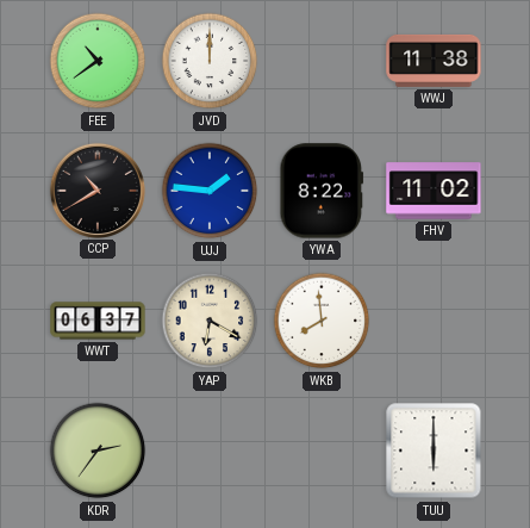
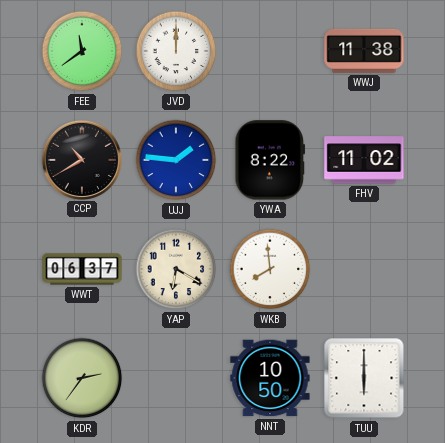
FEE: 10:39 -> 11:39
NNT: none -> 10:50
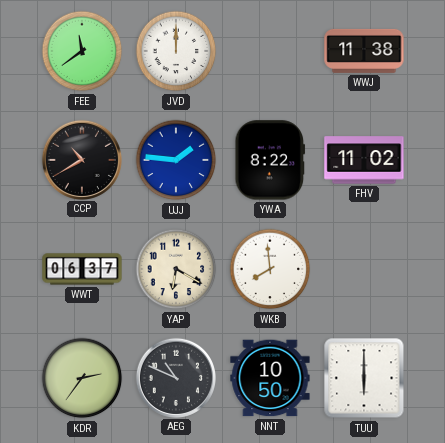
AEG: none -> 10:49
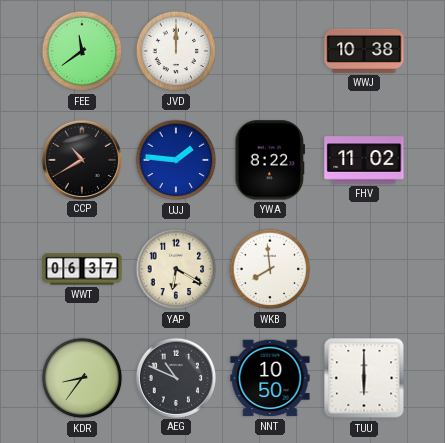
WWJ: 11:38 -> 10:38
KDR: 2:36 -> 8:36
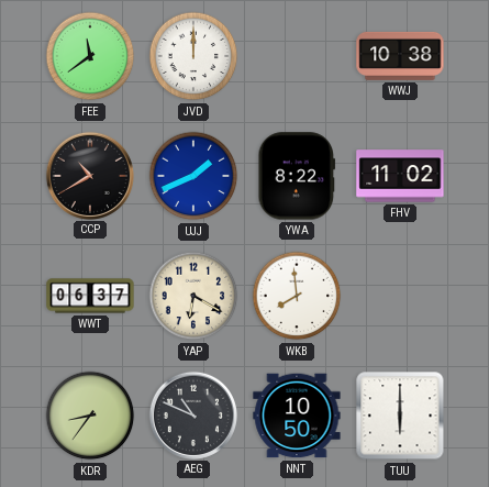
UJJ: 1:46 -> 1:41
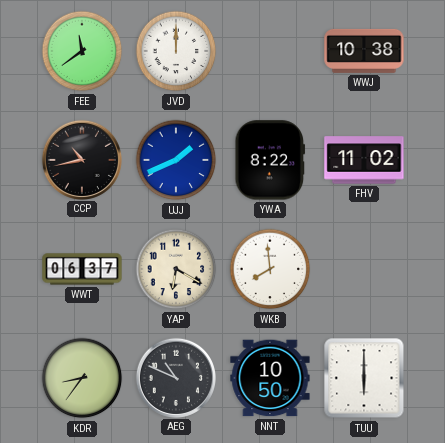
CCP: 10:40 -> 10:43
